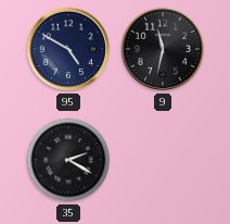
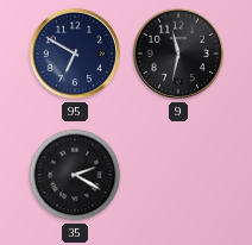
95: 4:50 -> 6:50
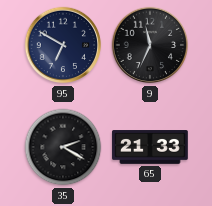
9: 11:32 -> 11:34
65: none -> 21:33
